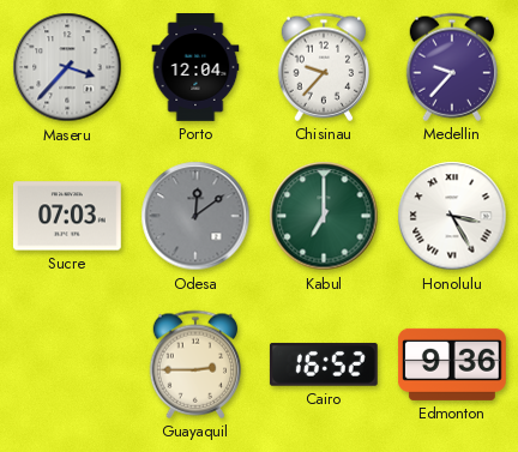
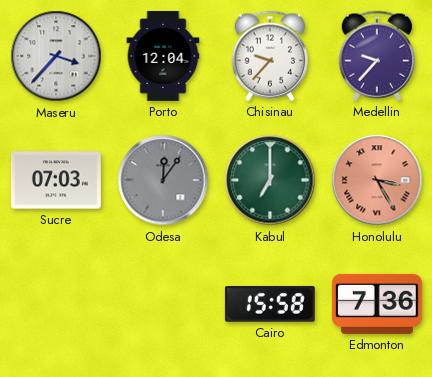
Odesa: 12:09 -> 12:06
Honolulu dial: white -> salmon
Guayaquil: 2:45 -> none
Cairo: 16:52 -> 15:58
Edmonton: 9:36 -> 7:36
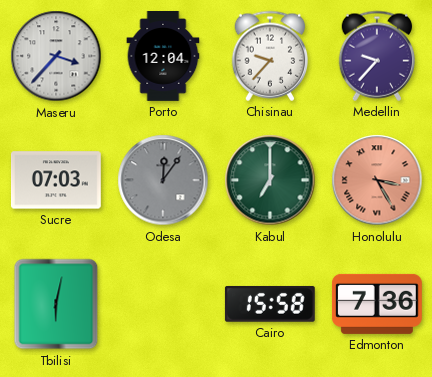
Tbilisi: none -> 6:02
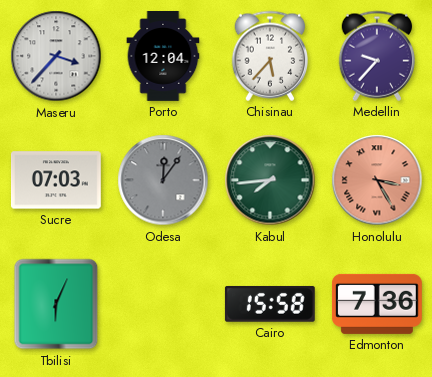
Chisinau: 9:37 -> 5:37
Kabul: 7:00 -> 7:44
Tbilisi: 6:02 -> 6:04
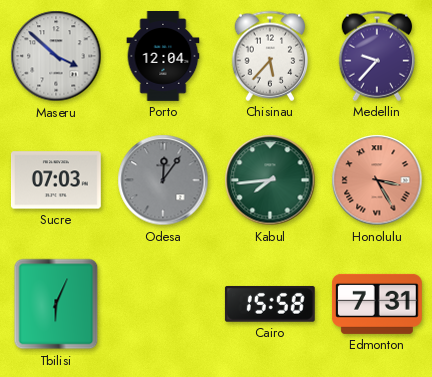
Maseru: 3:37 -> 3:52
Edmonton: 7:36 -> 7:31
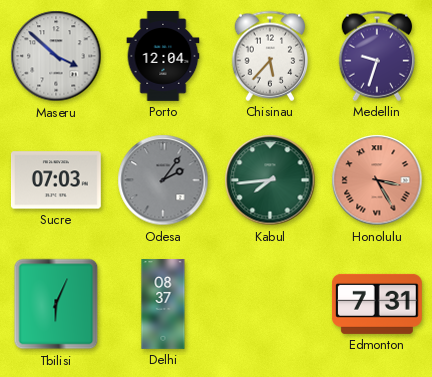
Medellin: 9:37 -> 9:33
Odesa: 12:06 -> 2:06
Delhi: none -> 08:37
Cairo: 15:58 -> none
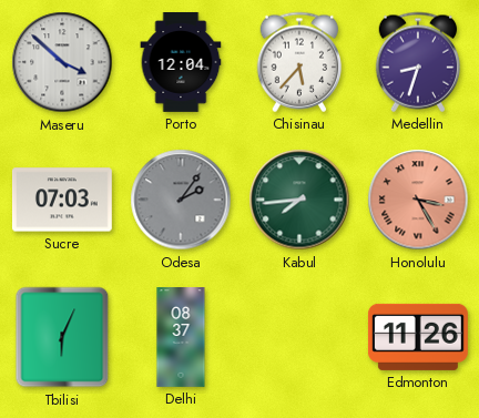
Medellin: 9:33 -> 8:33
Edmonton: 7:31 -> 11:26
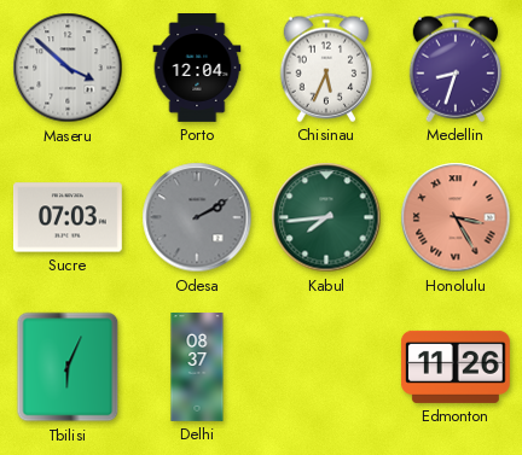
Chisinau: 5:37 -> 5:34
Odesa: 2:06 -> 2:10
